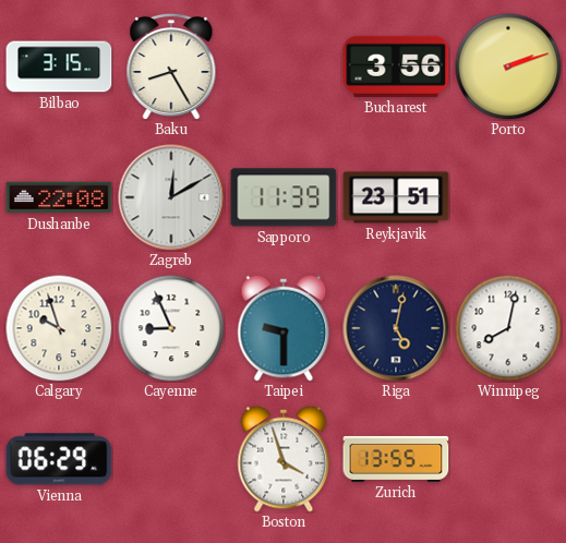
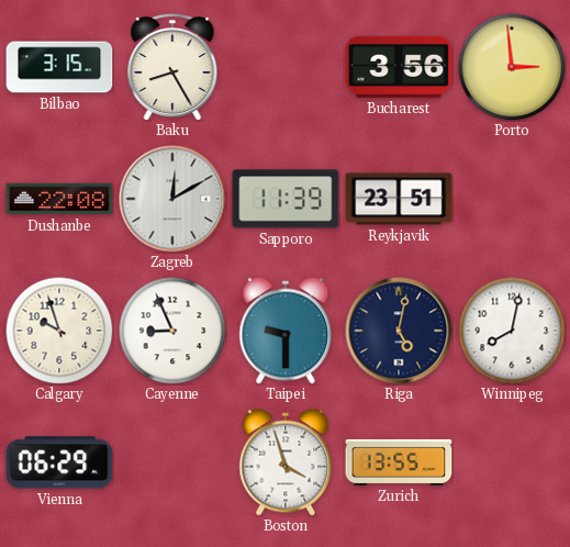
Porto: 2:12 -> 2:59
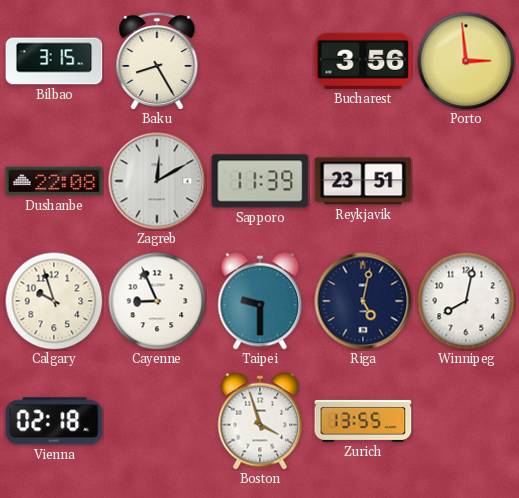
Vienna: 06:29 -> 02:18
